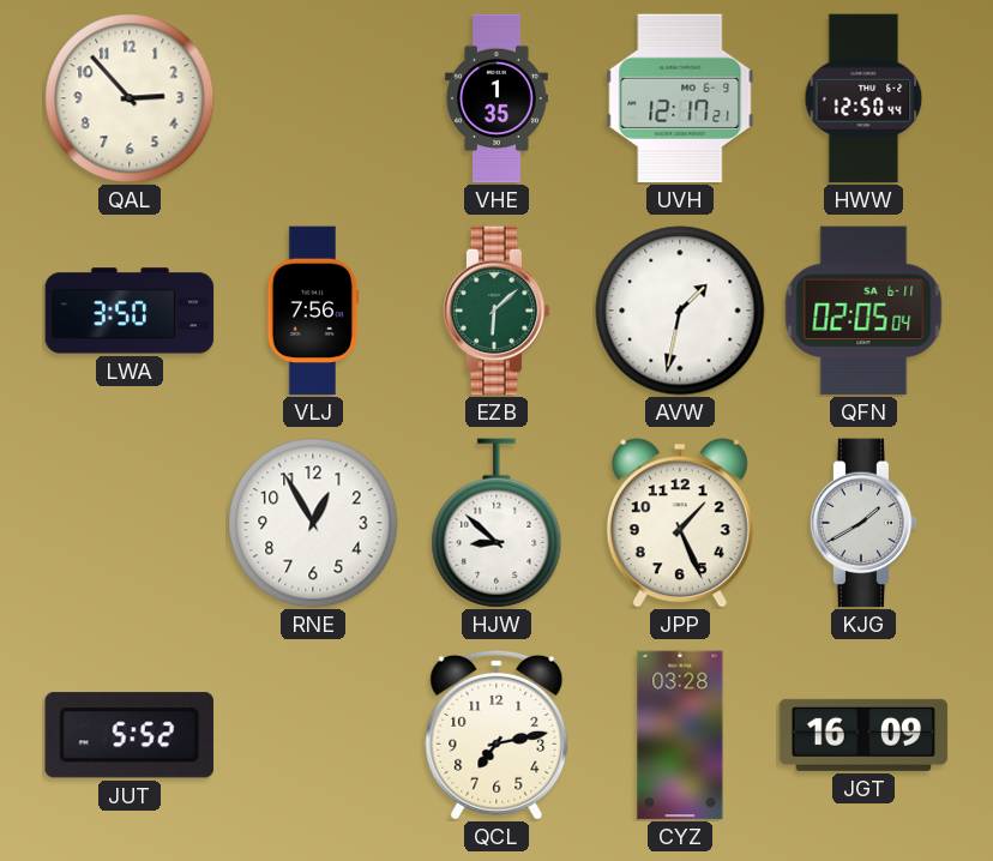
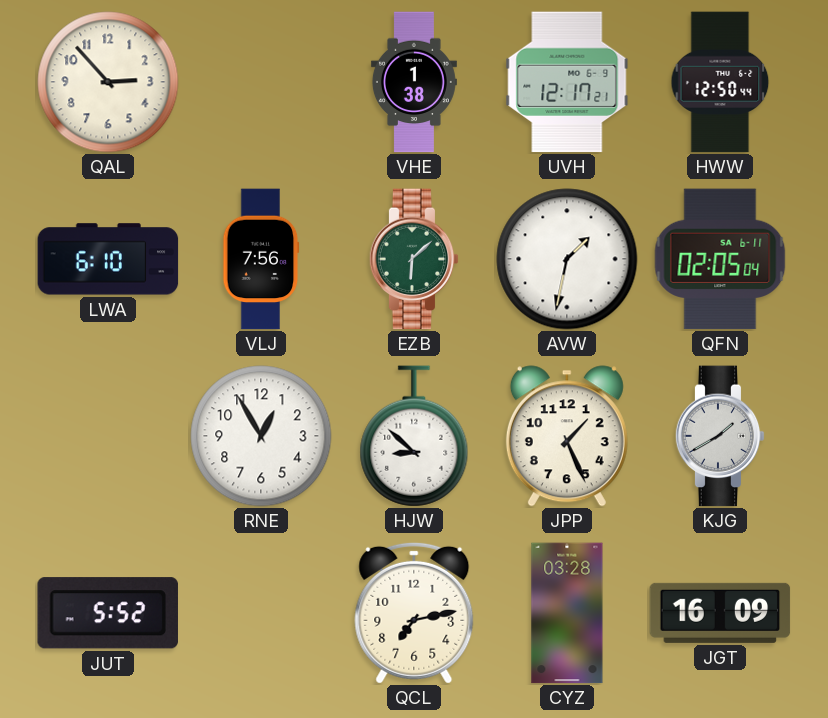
VHE: 1:35 -> 1:38
LWA: 3:50 -> 6:10
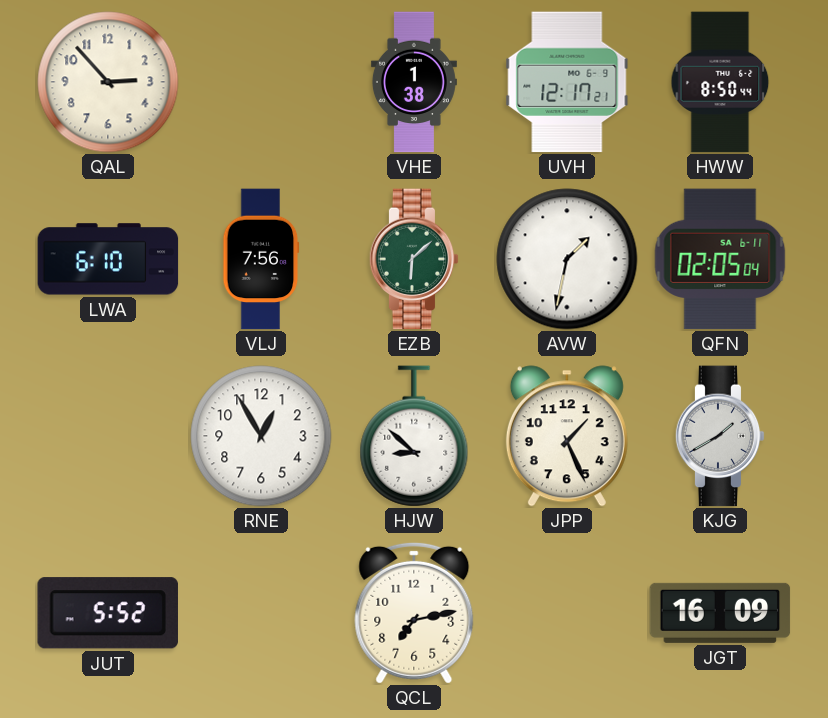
HWW: 12:50 -> 8:50
CYZ: 03:28 -> none
